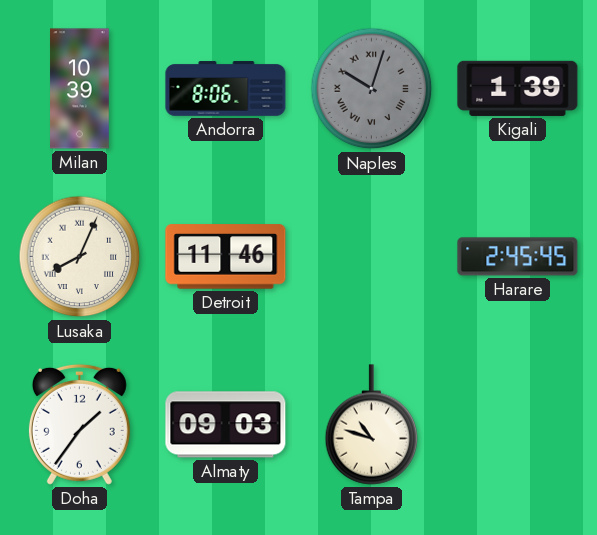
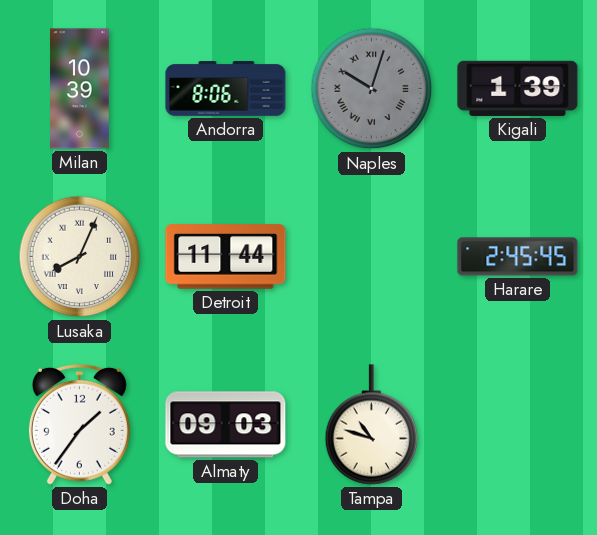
Detroit: 11:46 -> 11:44
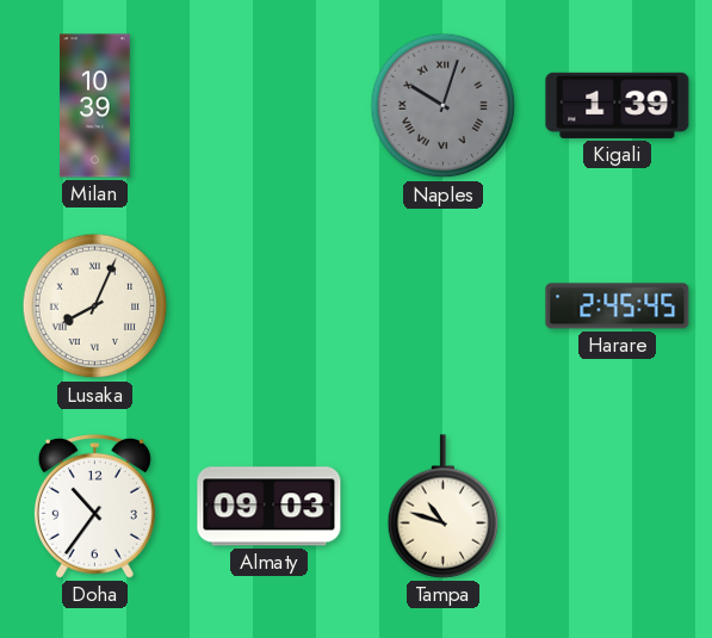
Andorra: 8:06 -> none
Detroit: 11:44 -> none
Doha: 1:36 -> 10:36
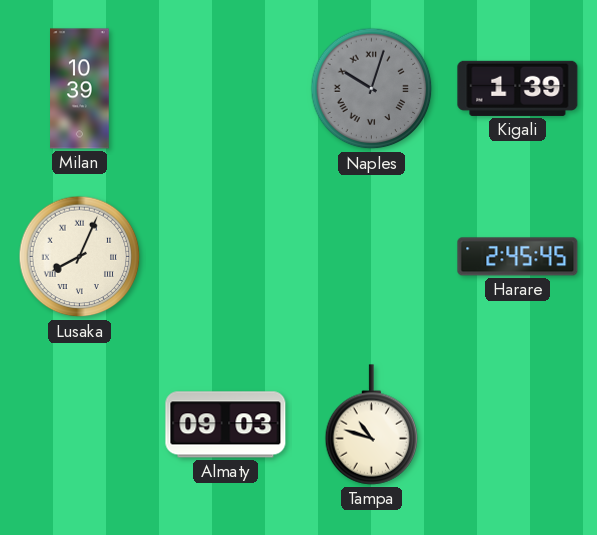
Doha: 10:36 -> none
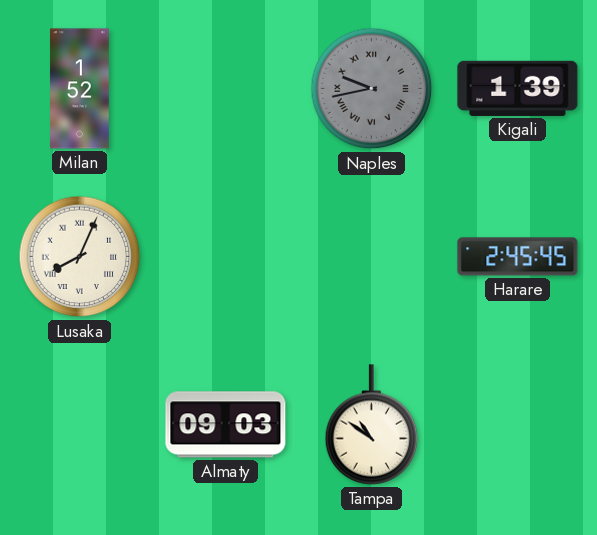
Milan: 10:39 -> 1:52
Naples: 10:03 -> 9:43
Tampa: 10:48 -> 10:51
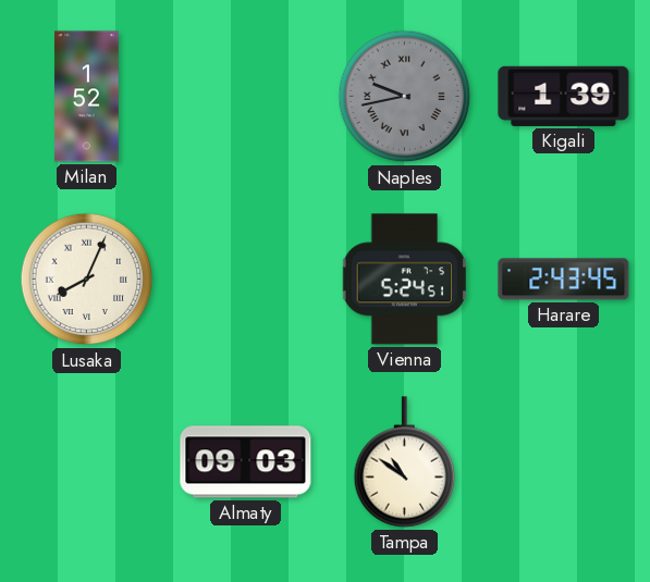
Vienna: none -> 5:24
Harare: 2:45 -> 2:43
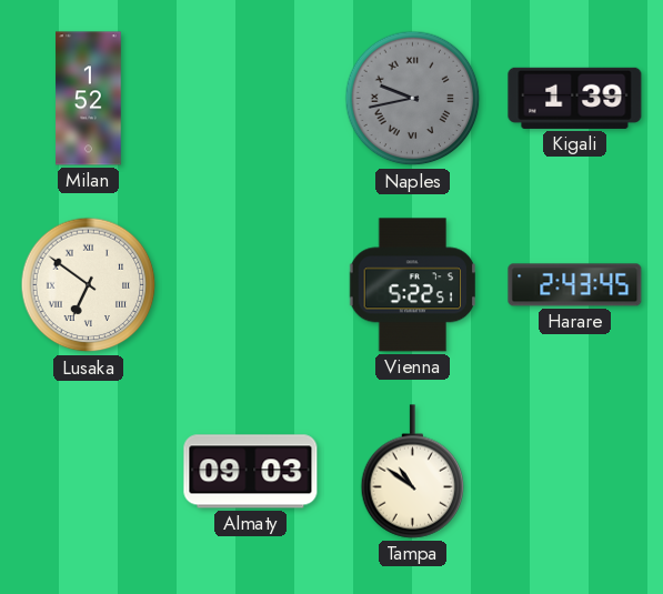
Lusaka: 8:04 -> 6:51
Vienna: 5:24 -> 5:22
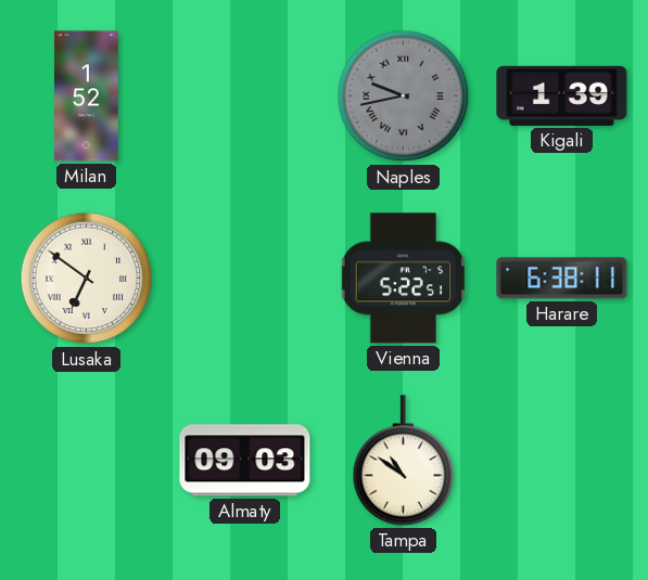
Harare: 2:43 -> 6:38
